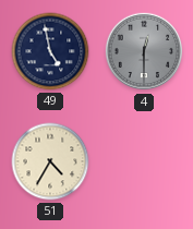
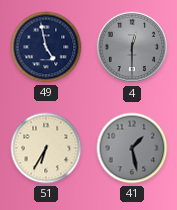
51: 4:35 -> 6:35
41: none -> 1:28
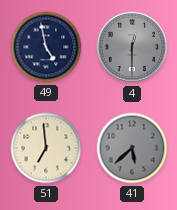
51: 6:35 -> 6:59
41: 1:28 -> 5:38
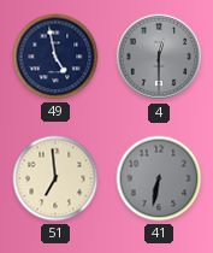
41: 5:38 -> 6:32
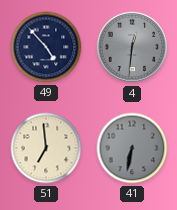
49: 4:58 -> 4:53
4: 12:30 -> 12:31
